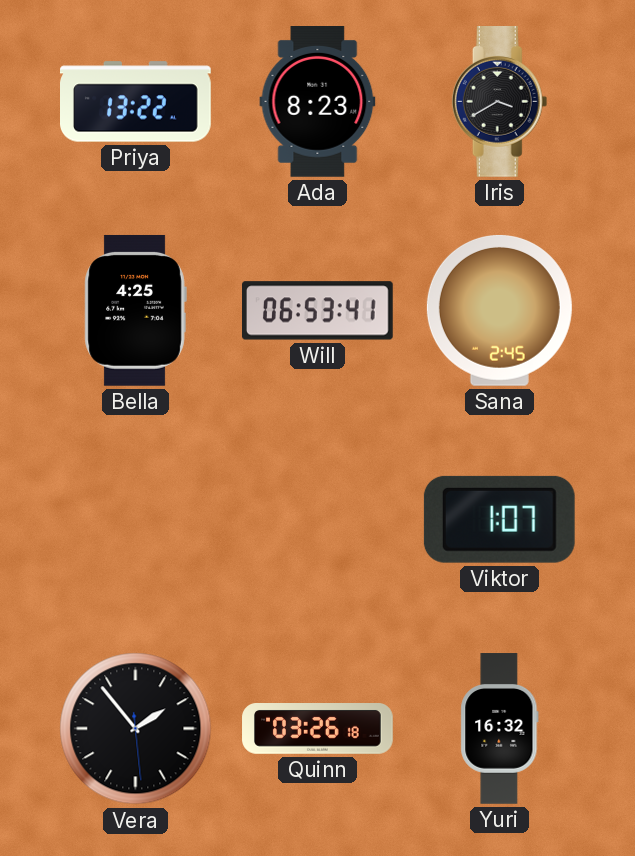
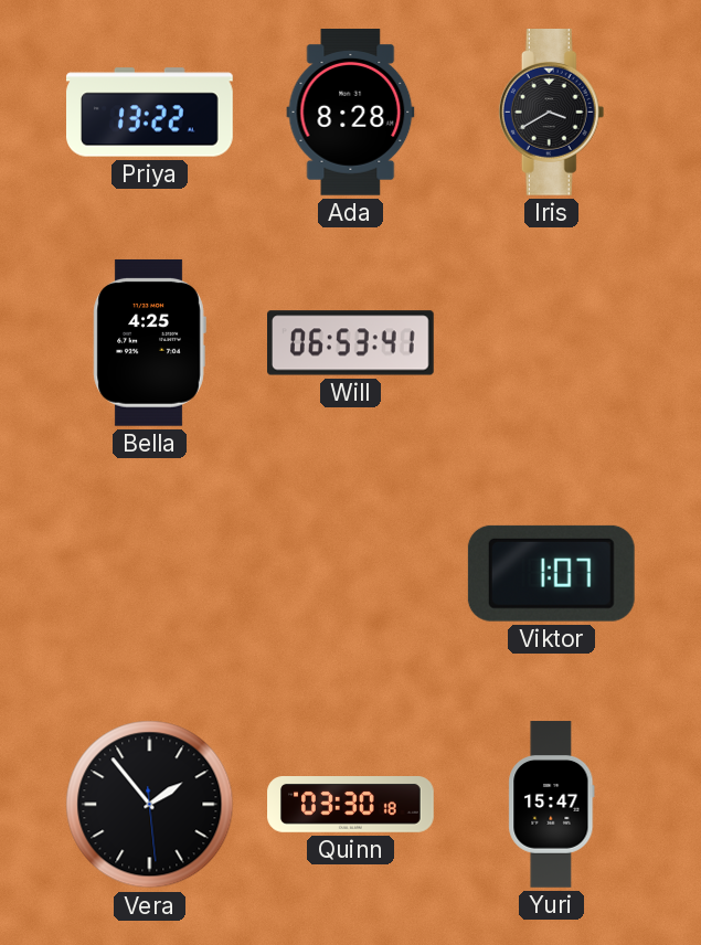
Ada: 8:23 -> 8:28
Sana: 2:45 -> none
Quinn: 03:26 -> 03:30
Yuri: 16:32 -> 15:47
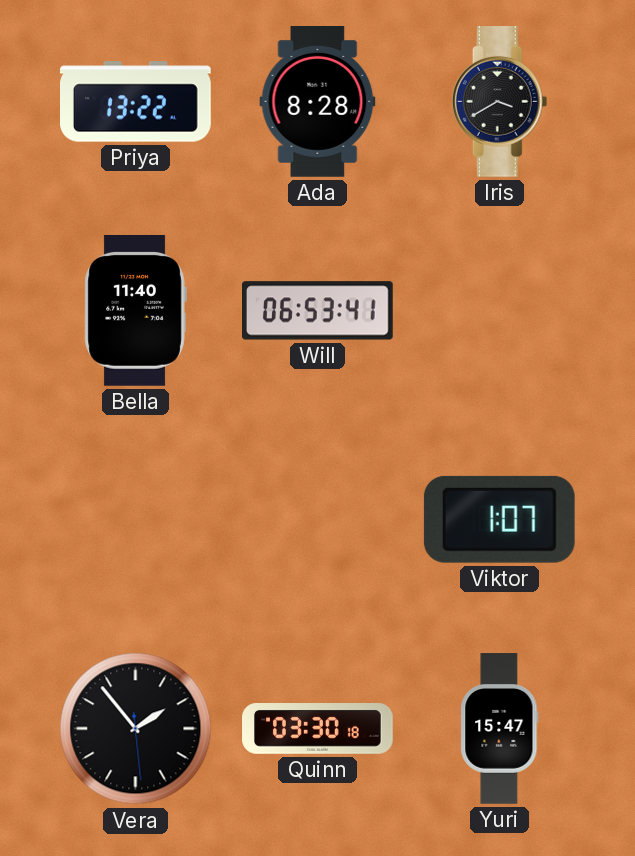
Bella: 4:25 -> 11:40
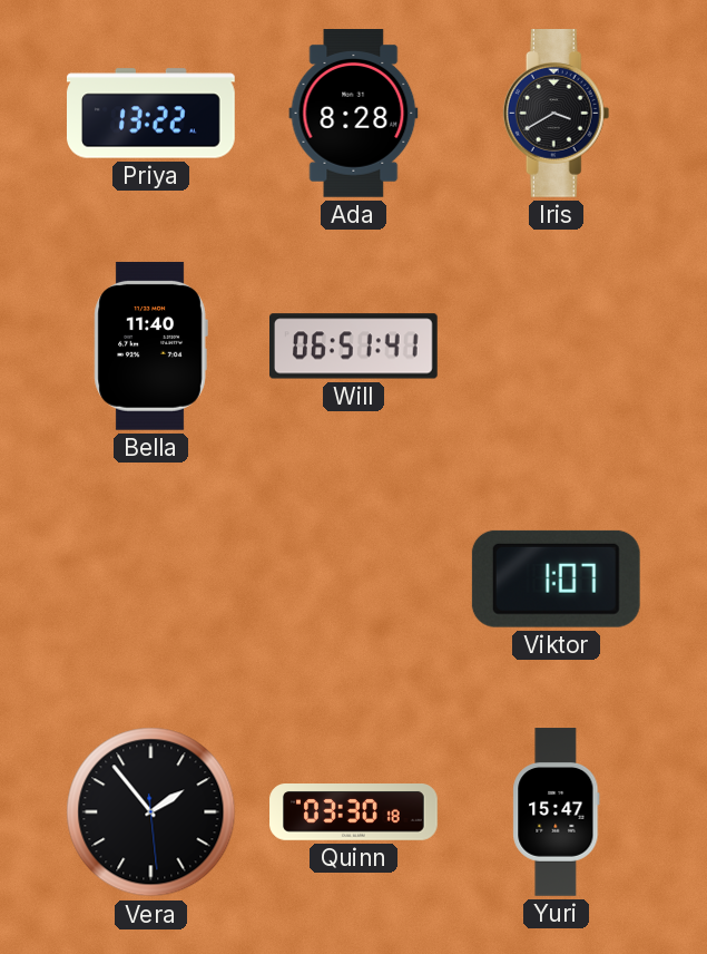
Will: 06:53 -> 06:51
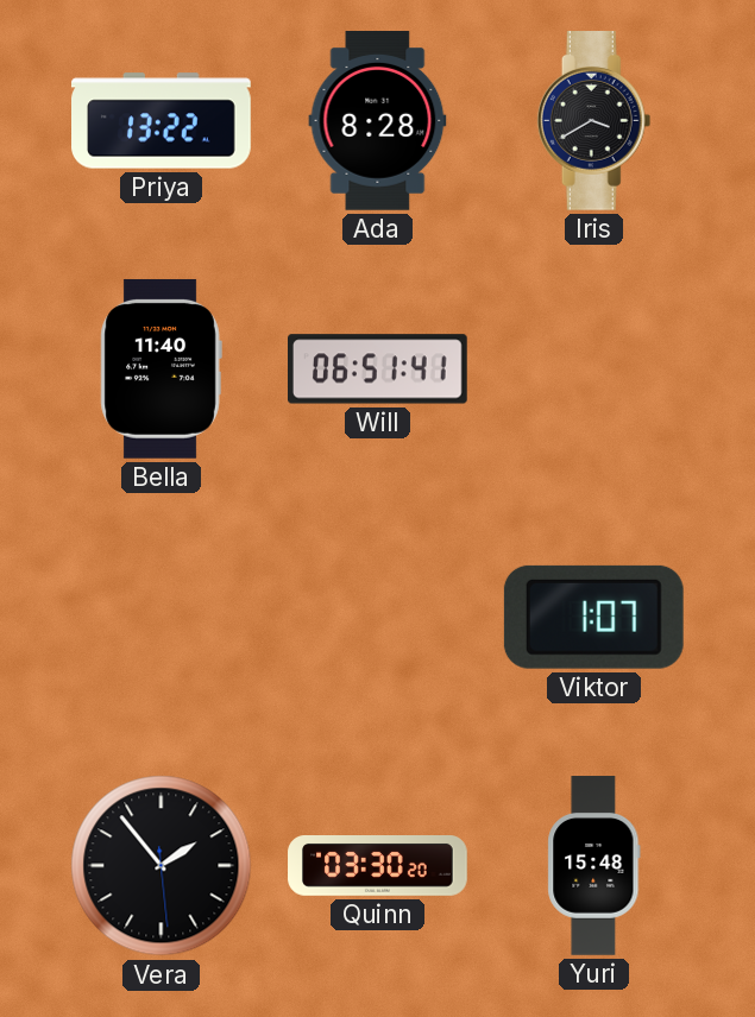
Quinn: 03:30:18 -> 03:30:20
Yuri: 15:47 -> 15:48
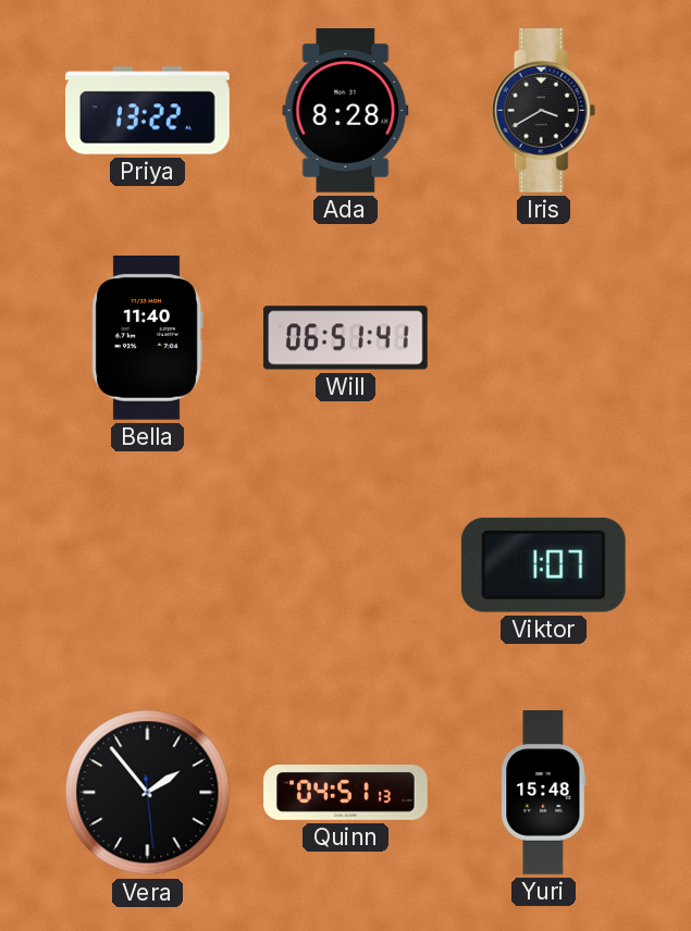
Quinn: 03:30 -> 04:51
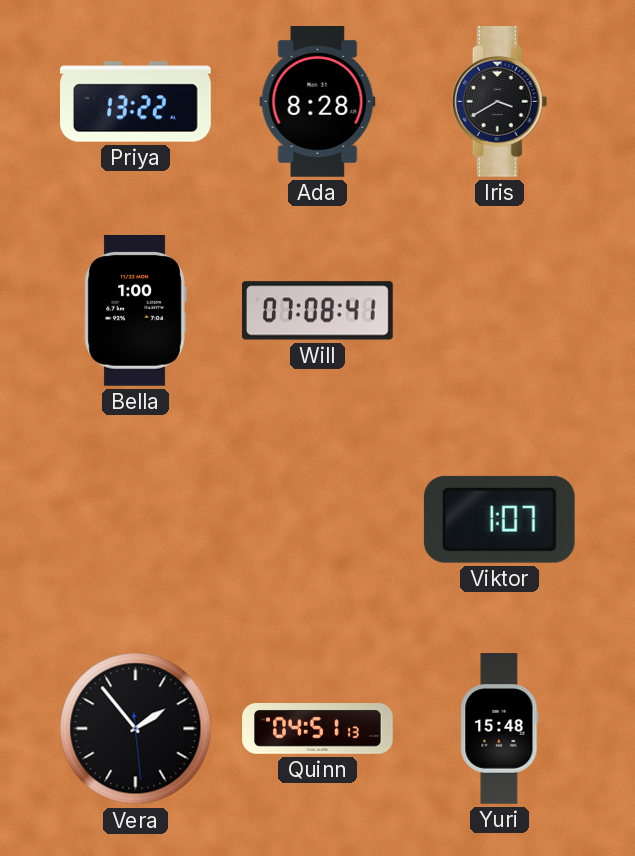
Bella: 11:40 -> 1:00
Will: 06:51 -> 07:08
